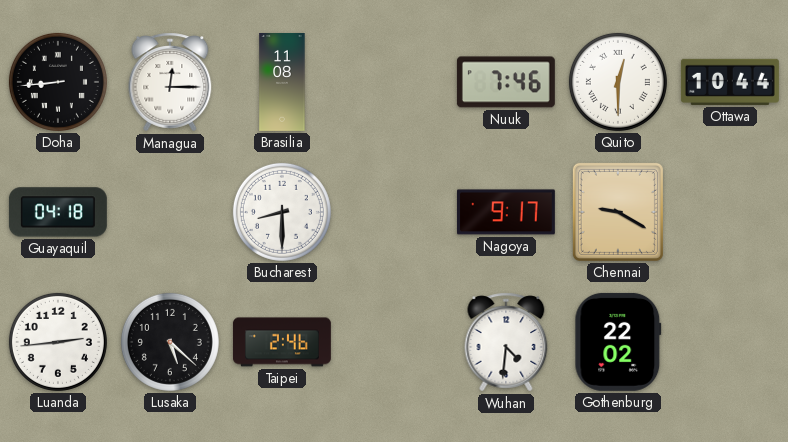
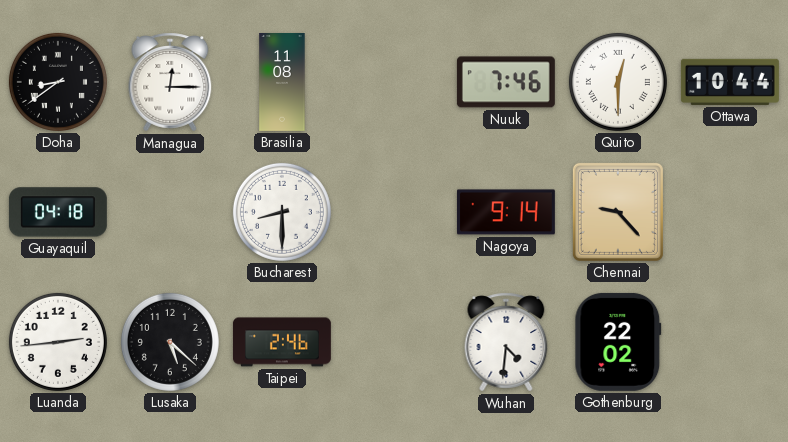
Doha: 8:44 -> 8:39
Nagoya: 9:17 -> 9:14
Chennai: 9:20 -> 9:23
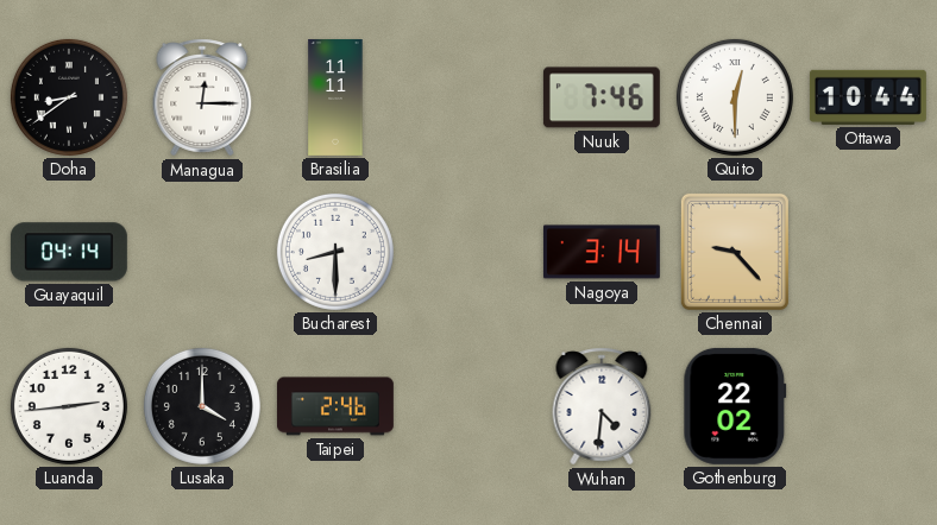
Brasilia: 11:08 -> 11:11
Guayaquil: 04:18 -> 04:14
Nagoya: 9:14 -> 3:14
Lusaka: 5:22 -> 4:00
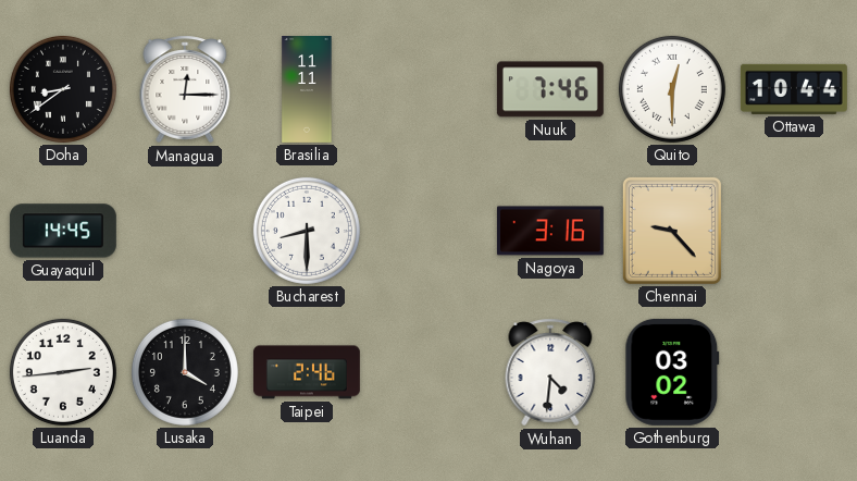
Guayaquil: 04:14 -> 14:45
Nagoya: 3:14 -> 3:16
Gothenburg: 22:02 -> 03:02
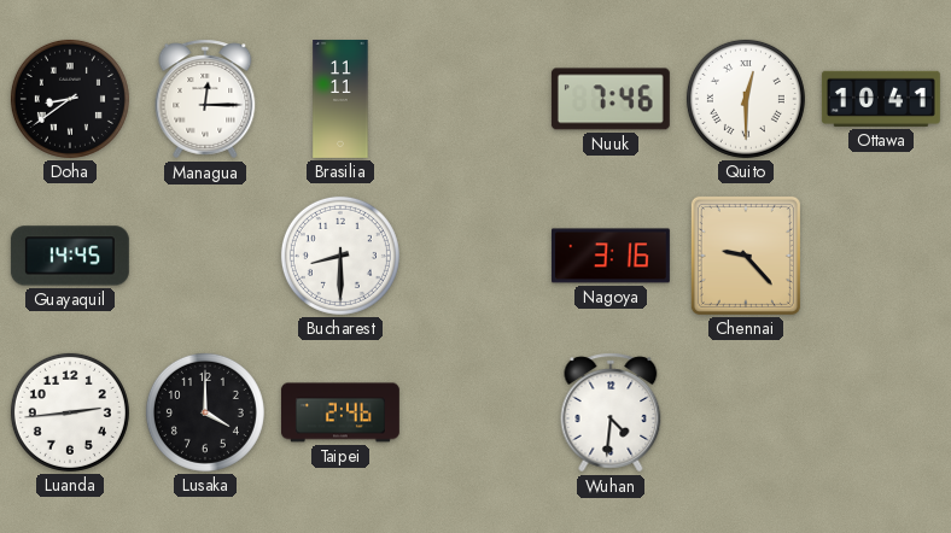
Ottawa: 10:44 -> 10:41
Gothenburg: 03:02 -> none
